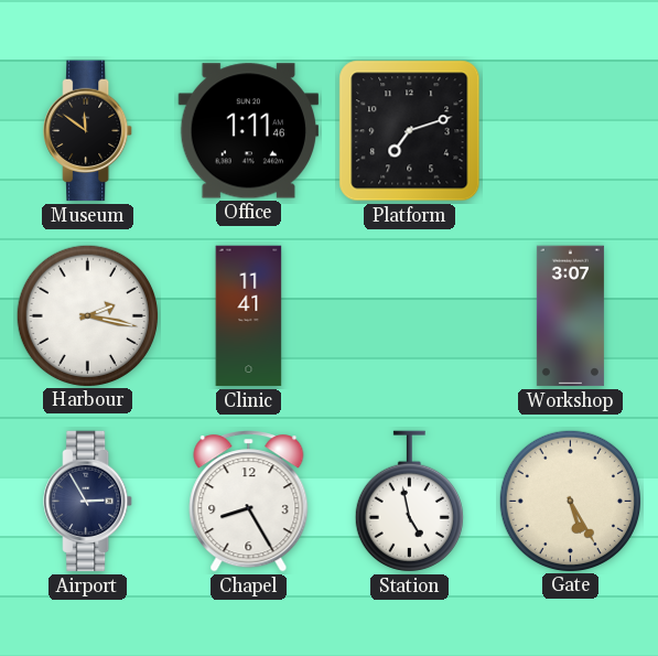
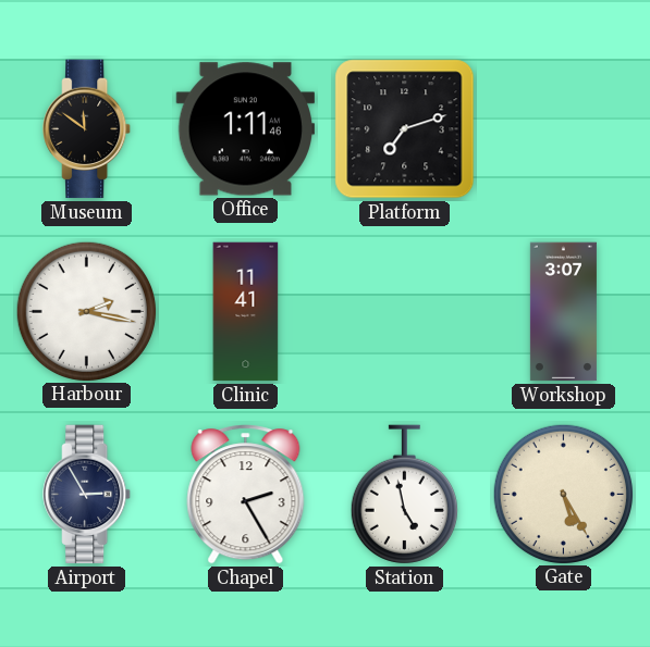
Chapel: 8:25 -> 2:25
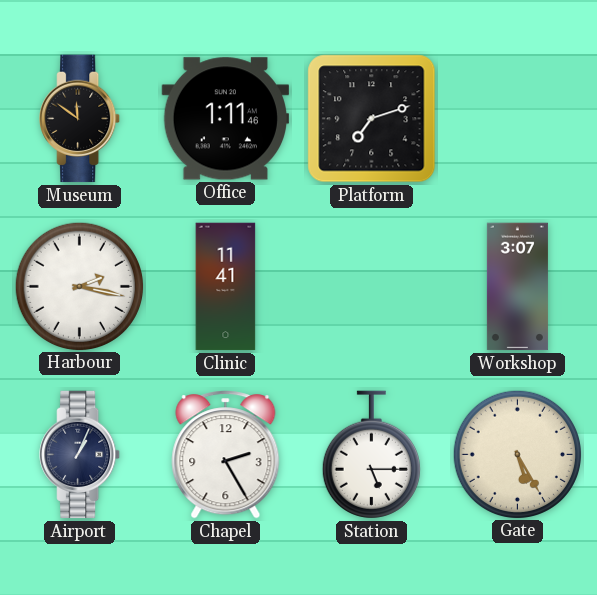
Airport: 2:55 -> 1:04
Station: 4:58 -> 5:15
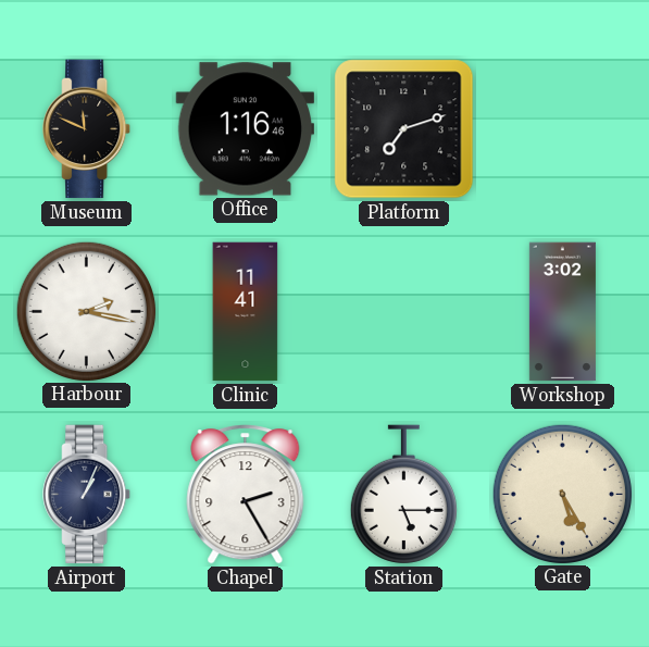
Museum: 11:51 -> 11:49
Office: 1:11 -> 1:16
Workshop: 3:07 -> 3:02
